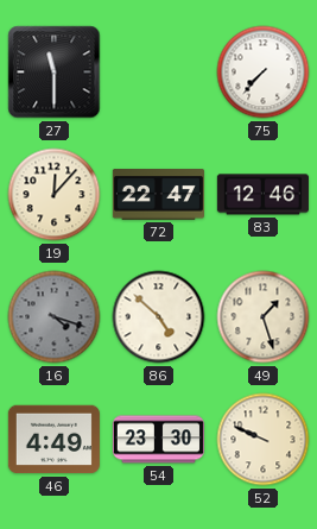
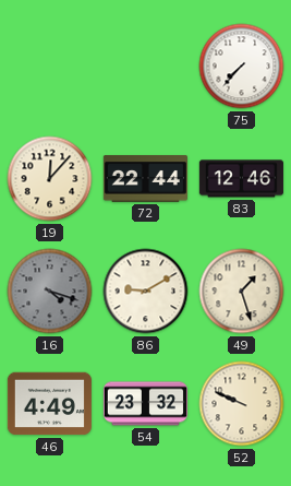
27: 11:30 -> none
72: 22:47 -> 22:44
86: 4:52 -> 9:10
54: 23:30 -> 23:32
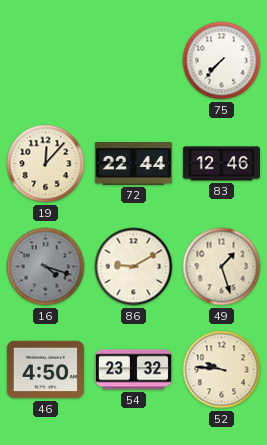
46: 4:49 -> 4:50
52: 9:49 -> 9:46
